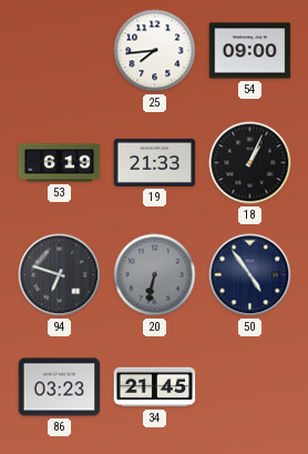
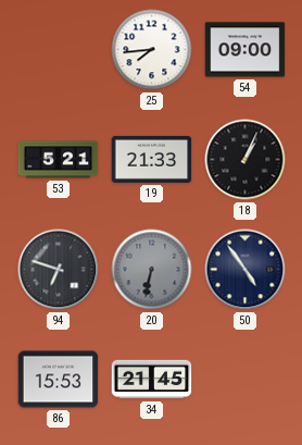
53: 6:19 -> 5:21
86: 03:23 -> 15:53
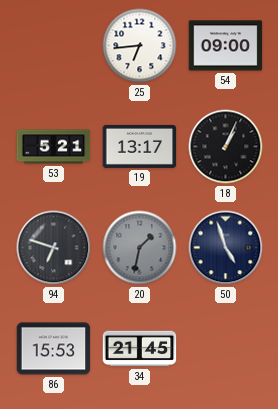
25: 7:44 -> 6:44
19: 21:33 -> 13:17
20: 6:32 -> 1:32
50: 4:54 -> 4:57
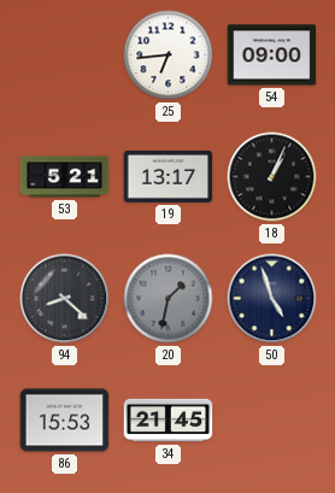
94: 6:48 -> 8:22
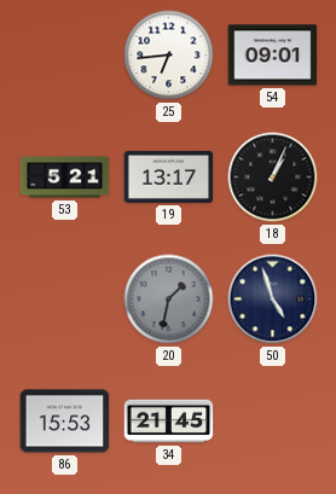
54: 09:00 -> 09:01
94: 8:22 -> none
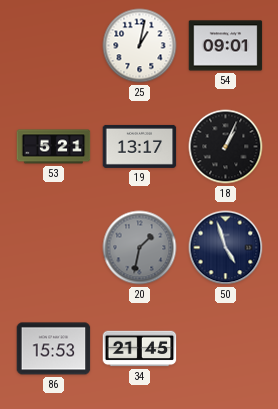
25: 6:44 -> 1:02
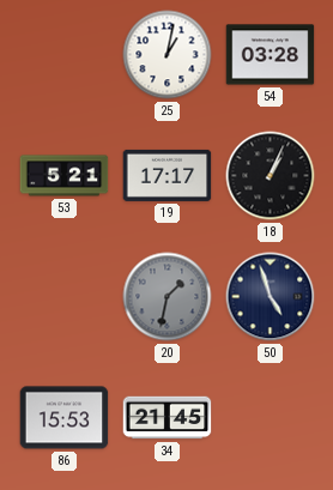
54: 09:01 -> 03:28
19: 13:17 -> 17:17
